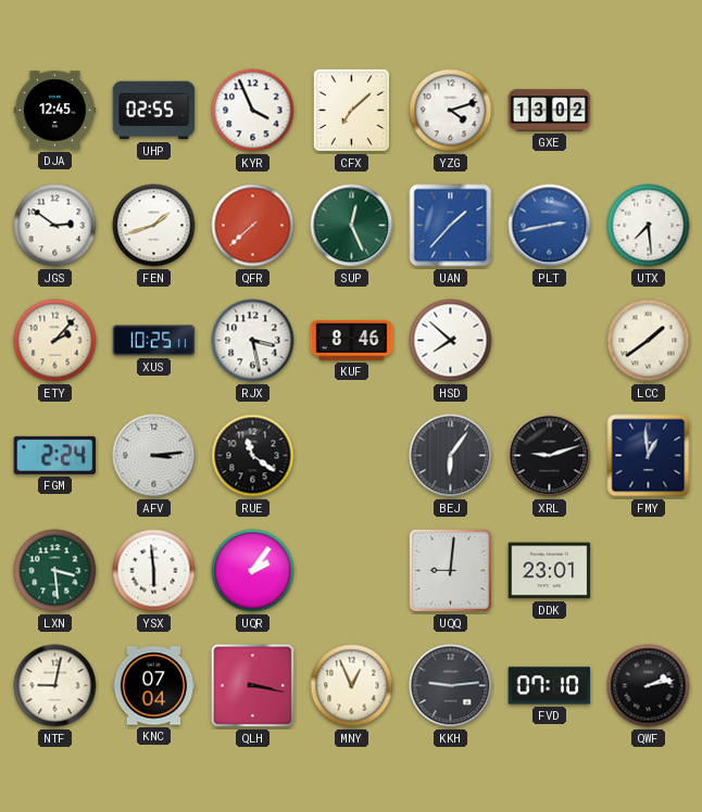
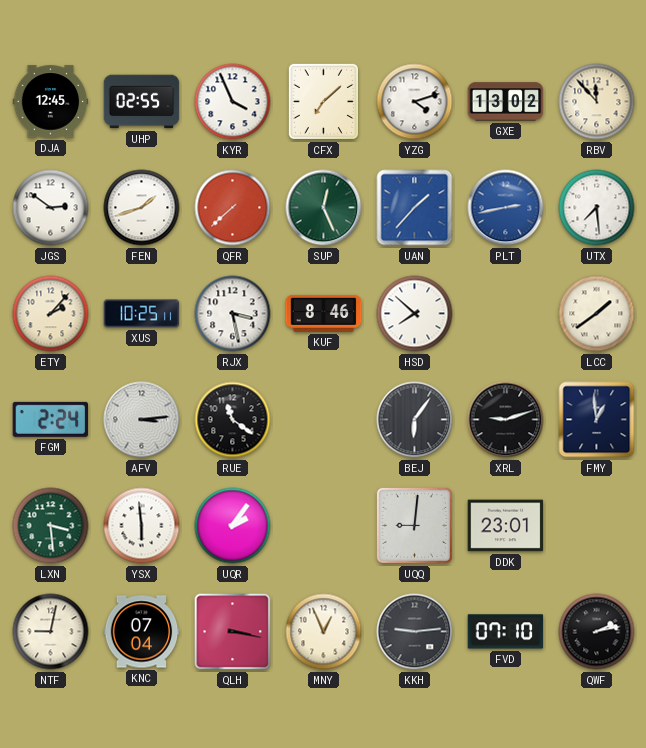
RBV: none -> 11:53
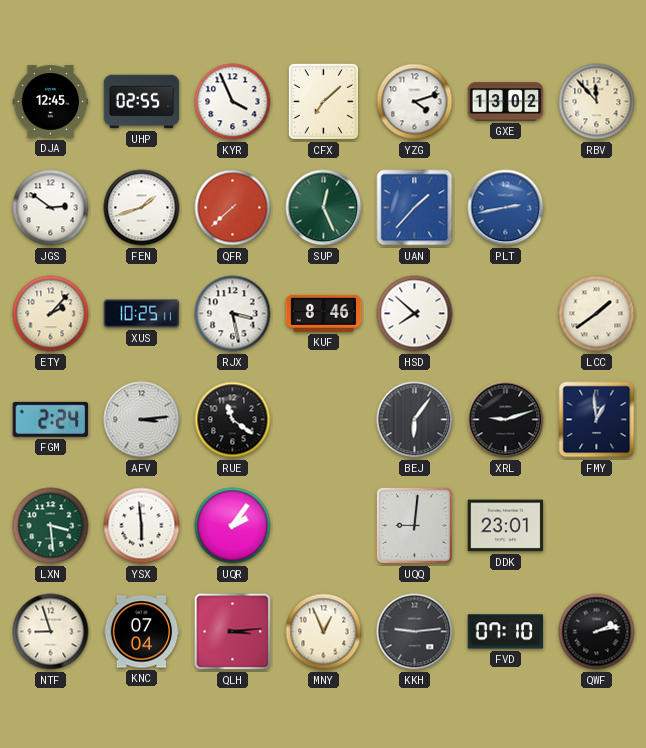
UTX: 7:29 -> none
NTF: 9:02 -> 8:57
QLH: 3:17 -> 3:14
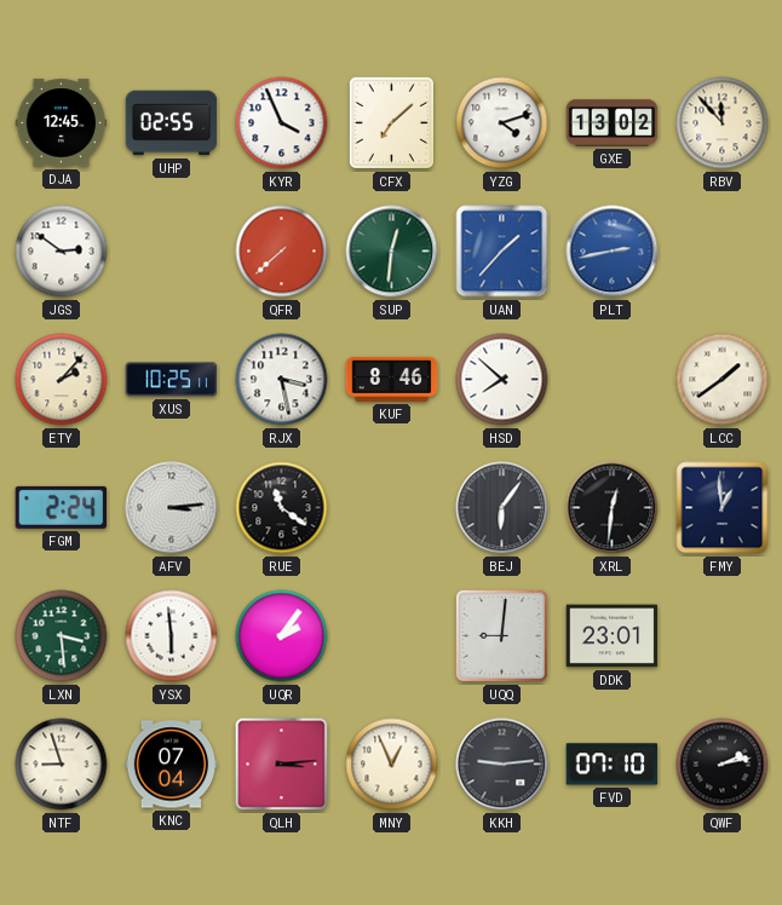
FEN: 1:42 -> none
SUP: 12:26 -> 12:31
XRL: 9:12 -> 12:31
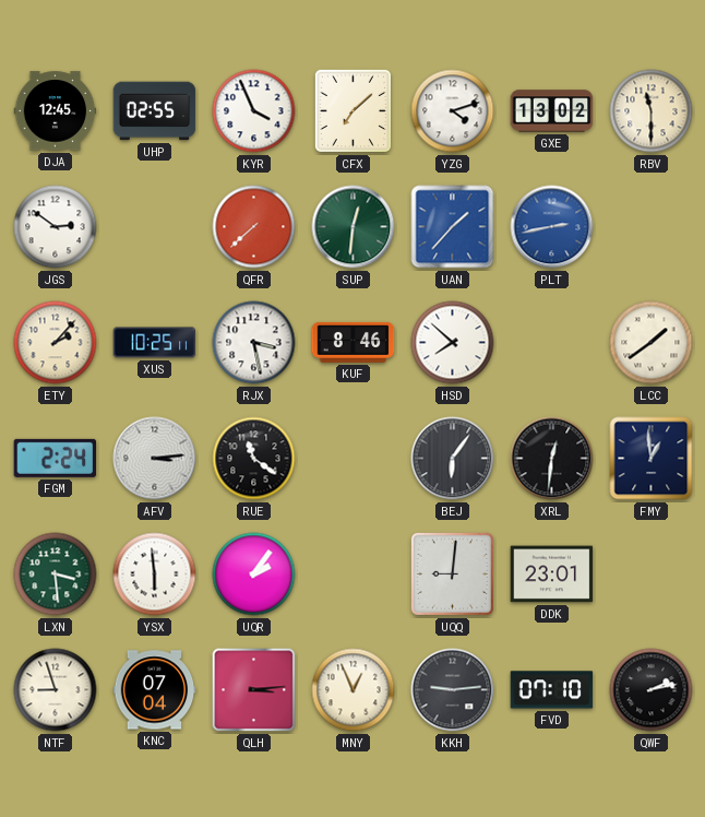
RBV: 11:53 -> 11:30
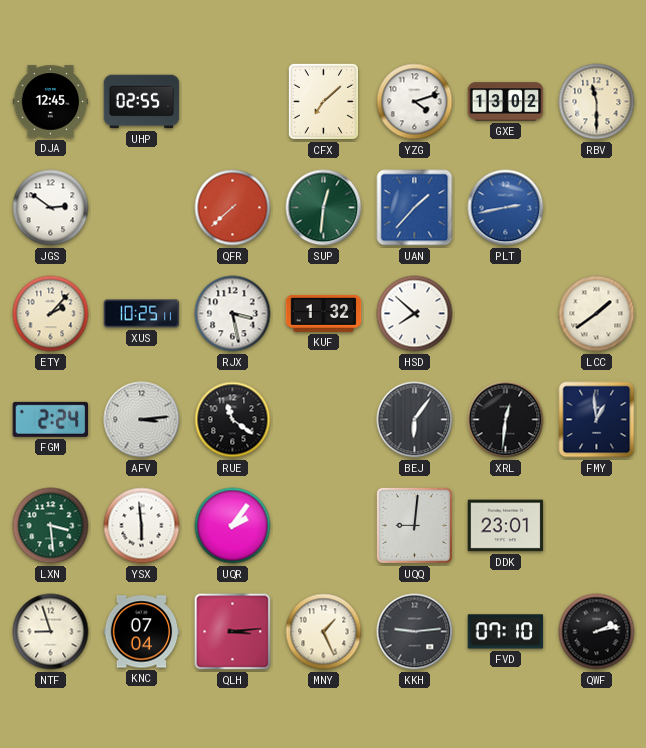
KYR: 3:56 -> none
KUF: 8:46 -> 1:32
MNY: 12:56 -> 1:26
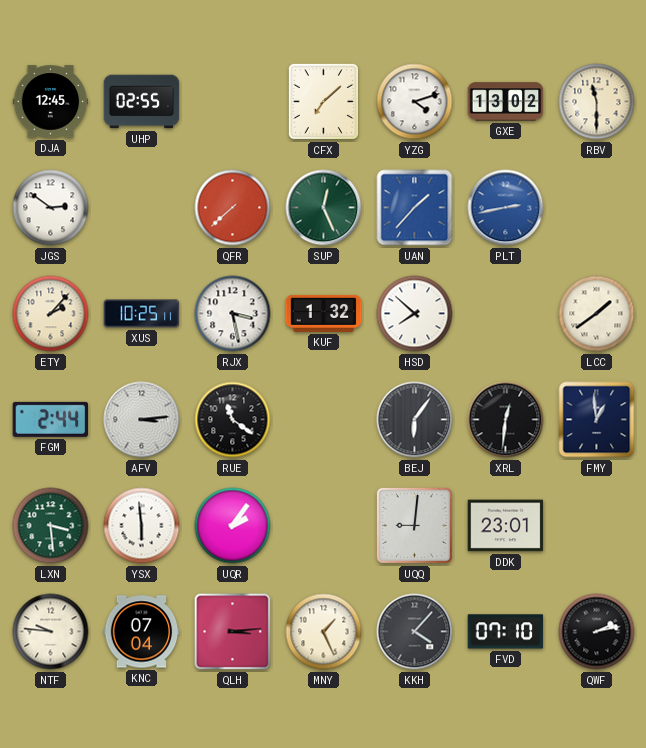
SUP: 12:31 -> 12:26
FGM: 2:24 -> 2:44
NTF: 8:57 -> 9:46
KKH: 9:14 -> 4:07
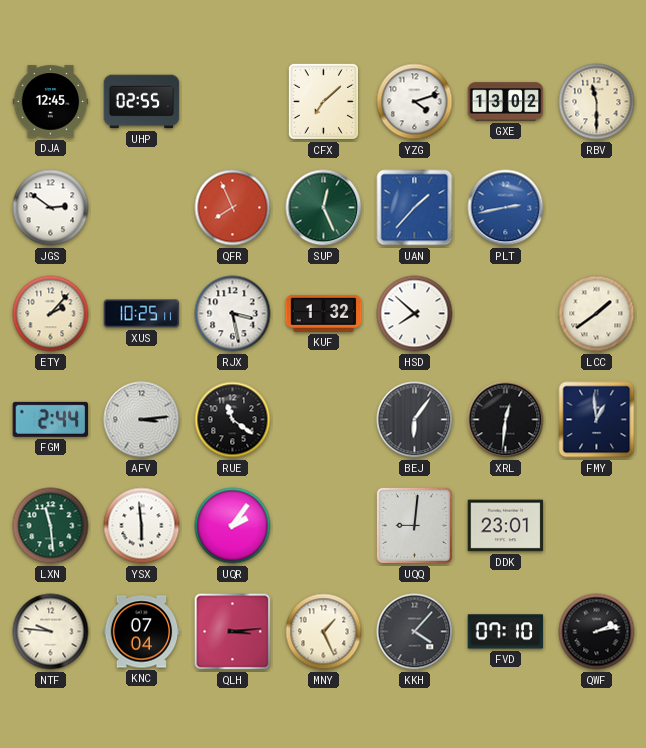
QFR: 7:38 -> 7:56
LXN: 3:29 -> 11:29
